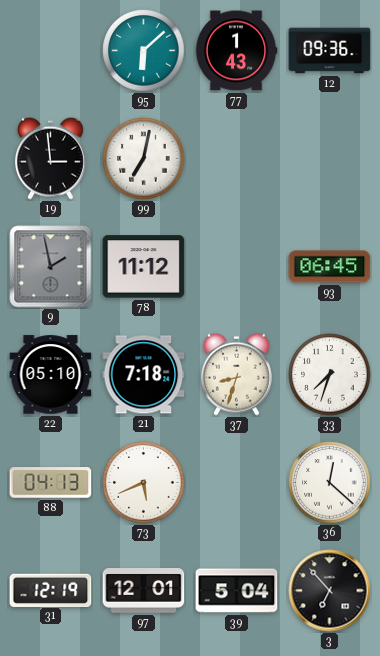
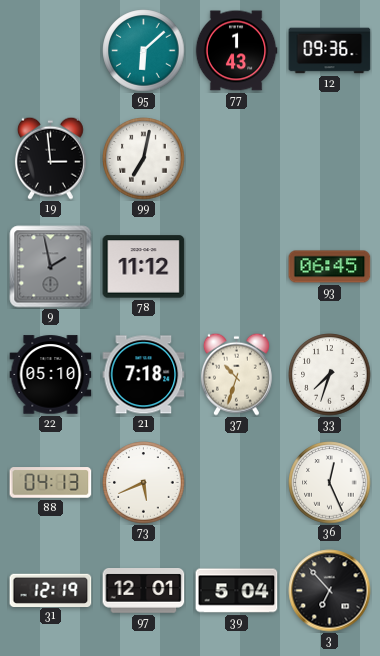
37: 8:33 -> 10:33
36: 12:22 -> 12:26
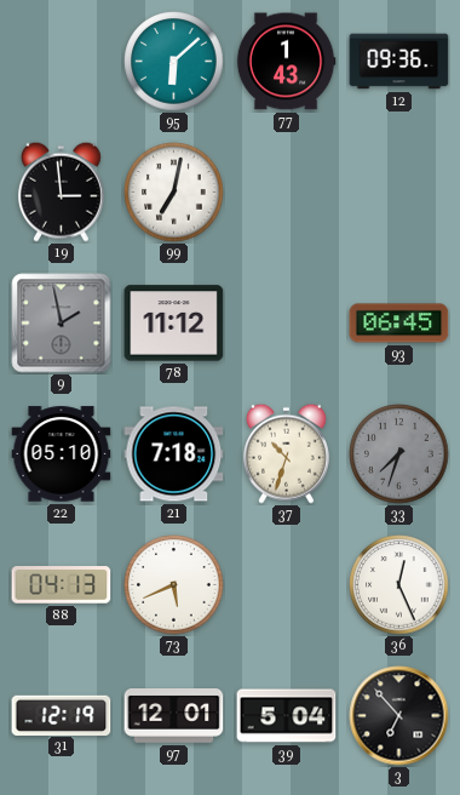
33 dial: white -> grey
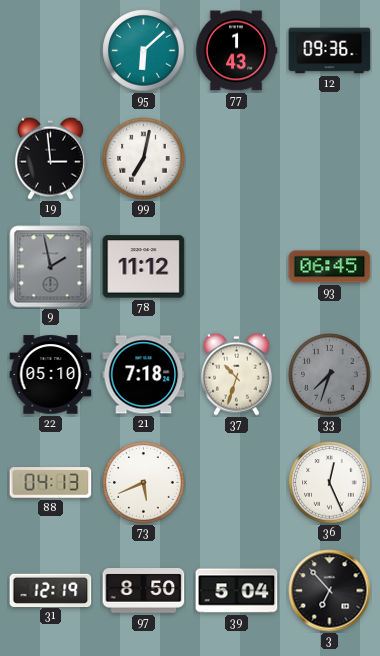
97: 12:01 -> 8:50
